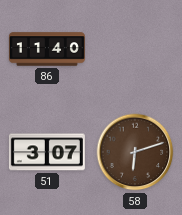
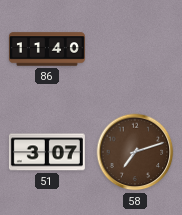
58: 6:12 -> 7:12
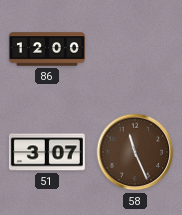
86: 11:40 -> 12:00
58: 7:12 -> 11:26
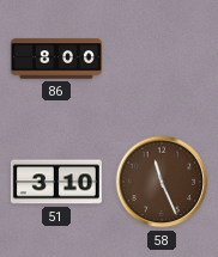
86: 12:00 -> 8:00
51: 3:07 -> 3:10
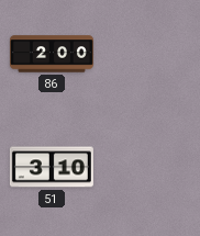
86: 8:00 -> 2:00
58: 11:26 -> none
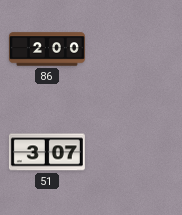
51: 3:10 -> 3:07
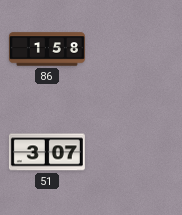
86: 2:00 -> 1:58
